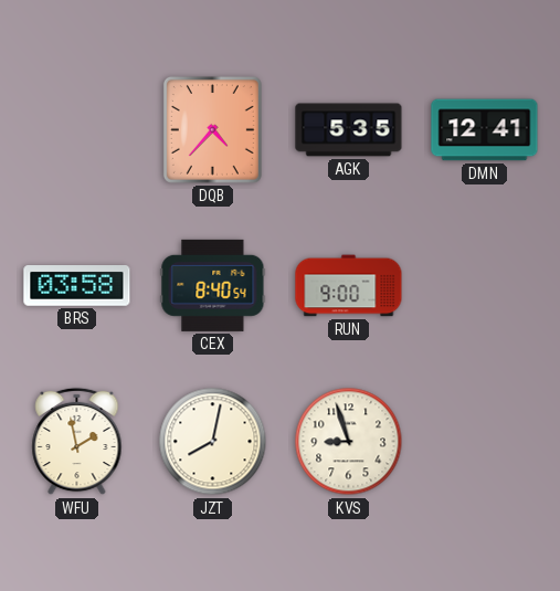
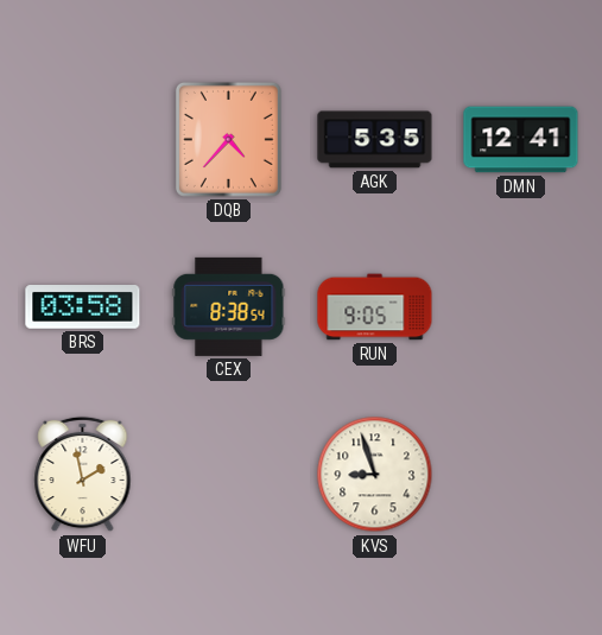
CEX: 8:40 -> 8:38
RUN: 9:00 -> 9:05
JZT: 8:02 -> none
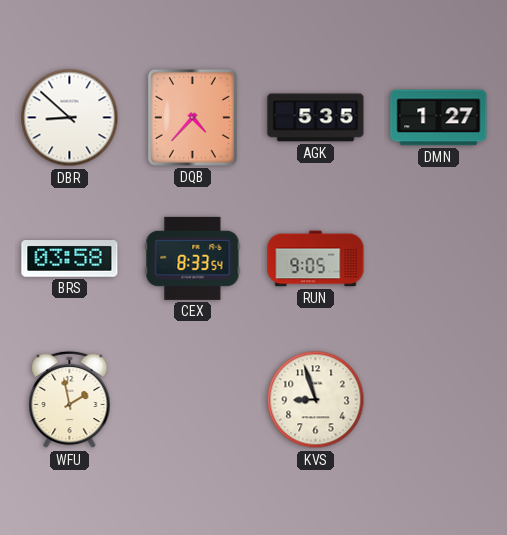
DBR: none -> 8:52
DMN: 12:41 -> 1:27
CEX: 8:38 -> 8:33
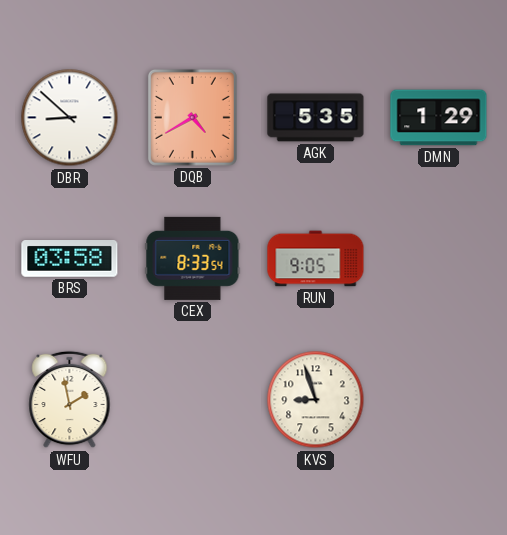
DQB: 4:37 -> 4:40
DMN: 1:27 -> 1:29
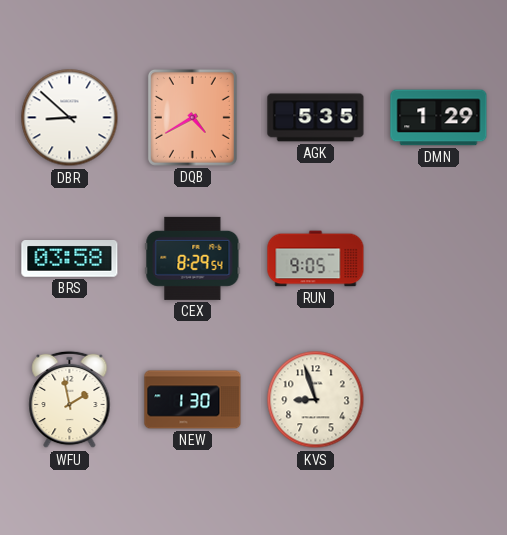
CEX: 8:33 -> 8:29
NEW: none -> 1:30
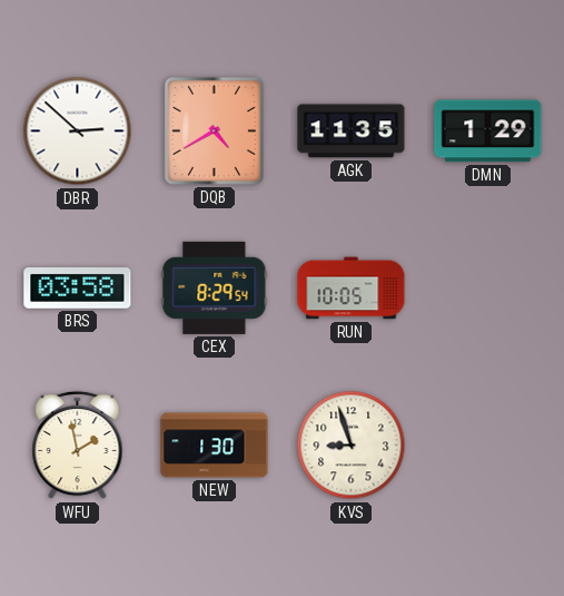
DBR: 8:52 -> 2:52
AGK: 5:35 -> 11:35
RUN: 9:05 -> 10:05
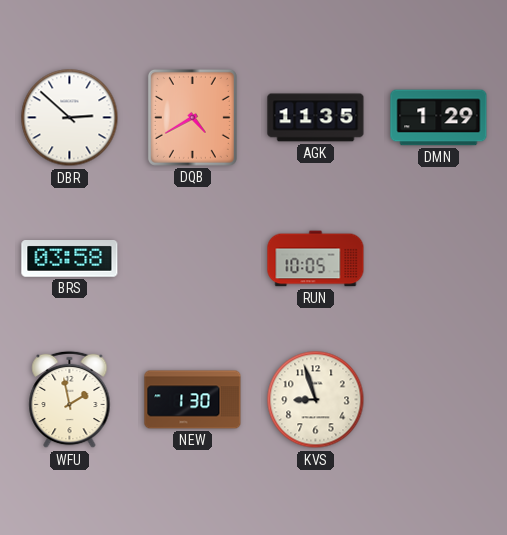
CEX: 8:29 -> none
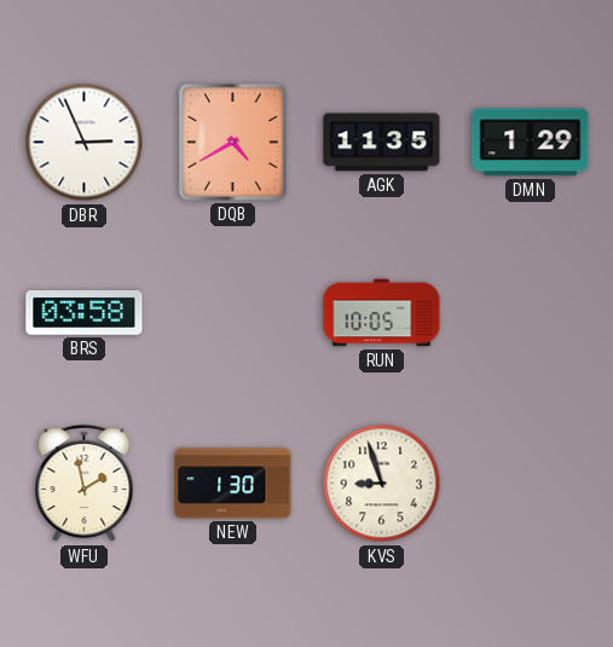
DBR: 2:52 -> 2:56
